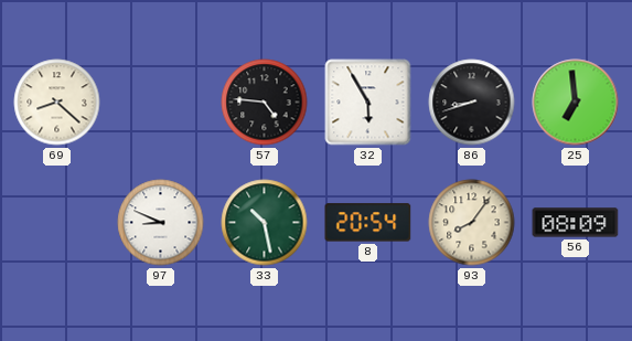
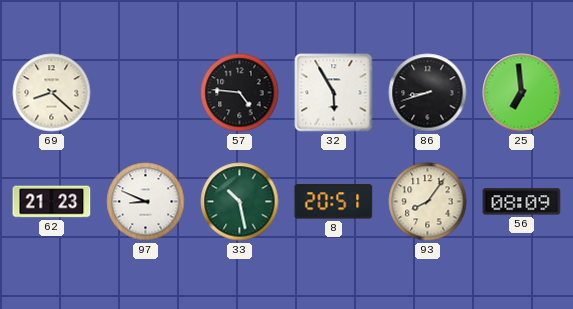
62: none -> 21:23
8: 20:54 -> 20:51
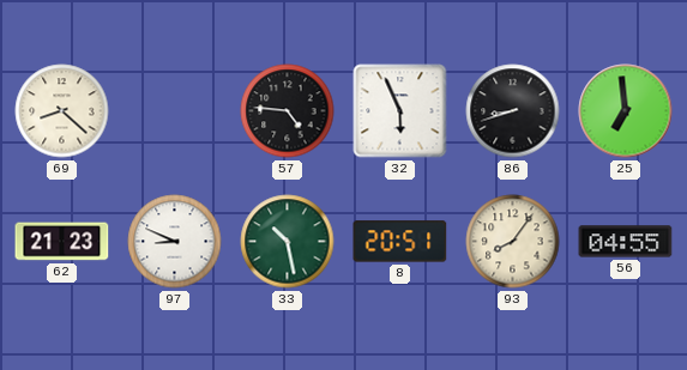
32: 5:55 -> 5:56
56: 08:09 -> 04:55
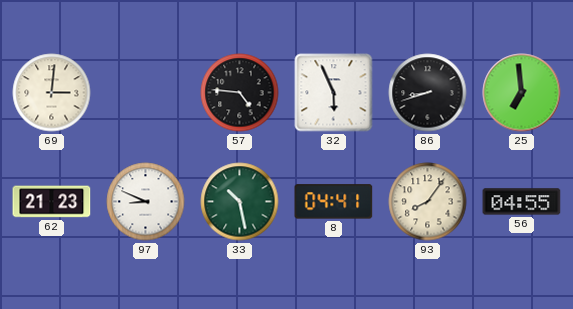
69: 8:22 -> 3:01
8: 20:51 -> 04:41
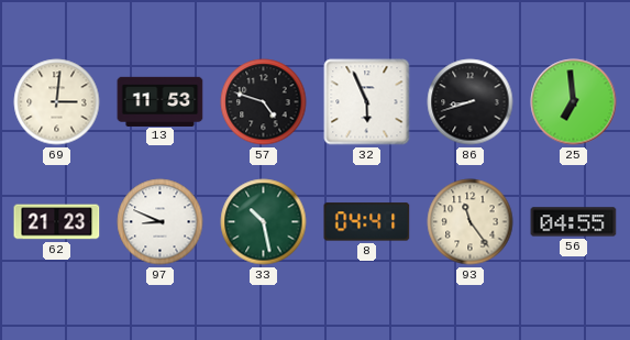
13: none -> 11:53
57: 4:46 -> 4:48
93: 8:06 -> 11:24
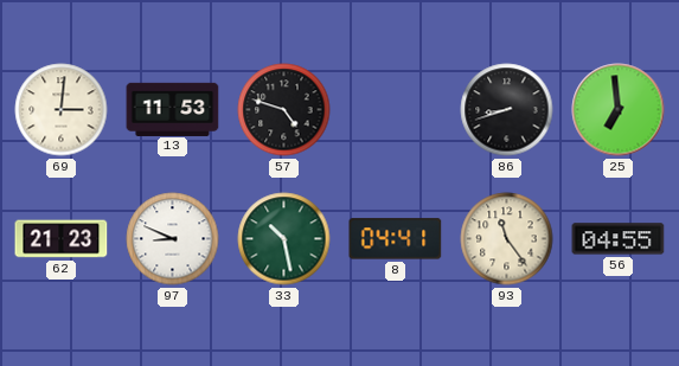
32: 5:56 -> none
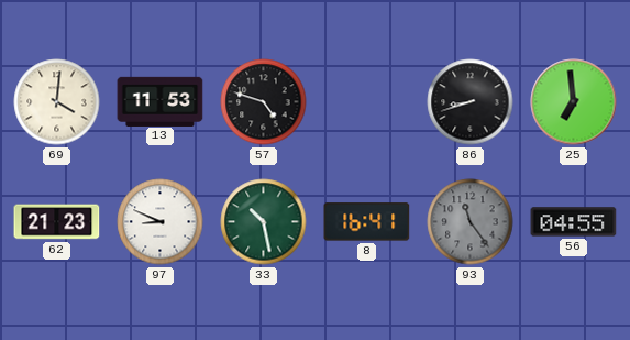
69: 3:01 -> 4:01
8: 04:41 -> 16:41
93 dial: cream -> grey
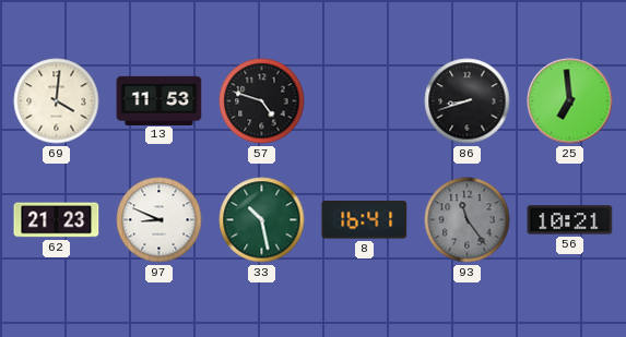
56: 04:55 -> 10:21
